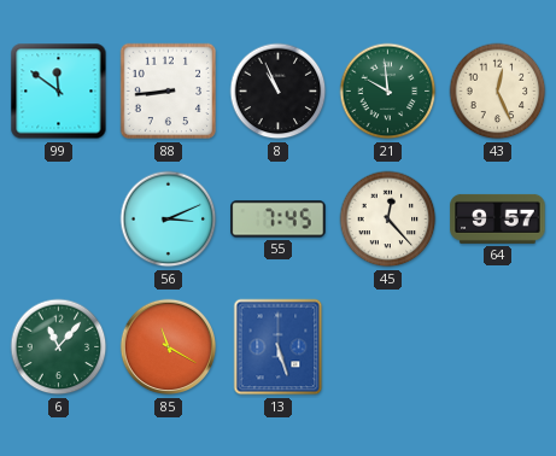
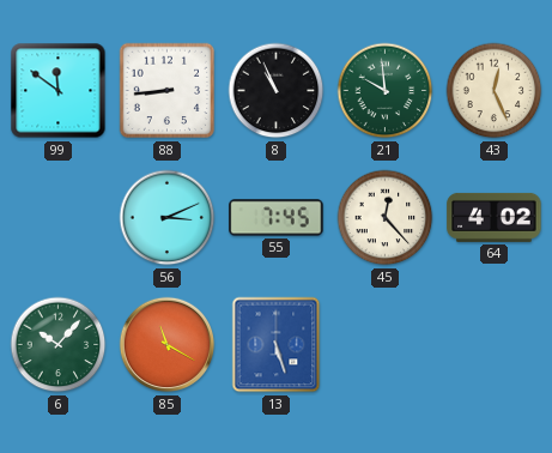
64: 9:57 -> 4:02
6: 11:07 -> 10:07
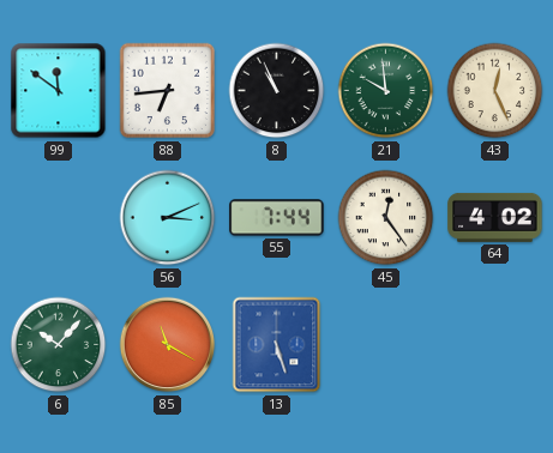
88: 8:44 -> 6:44
55: 7:45 -> 7:44
45: 12:23 -> 12:24
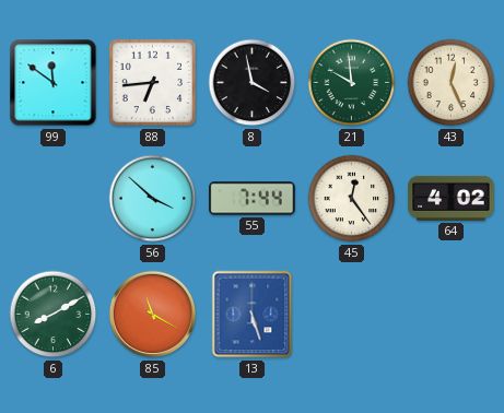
8: 10:56 -> 3:58
56: 3:11 -> 3:52
6: 10:07 -> 8:10
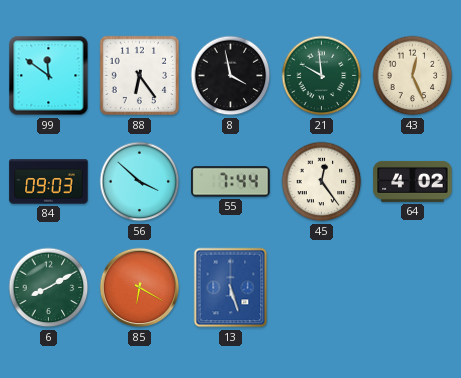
88: 6:44 -> 6:24
84: none -> 09:03
85: 11:20 -> 6:20
